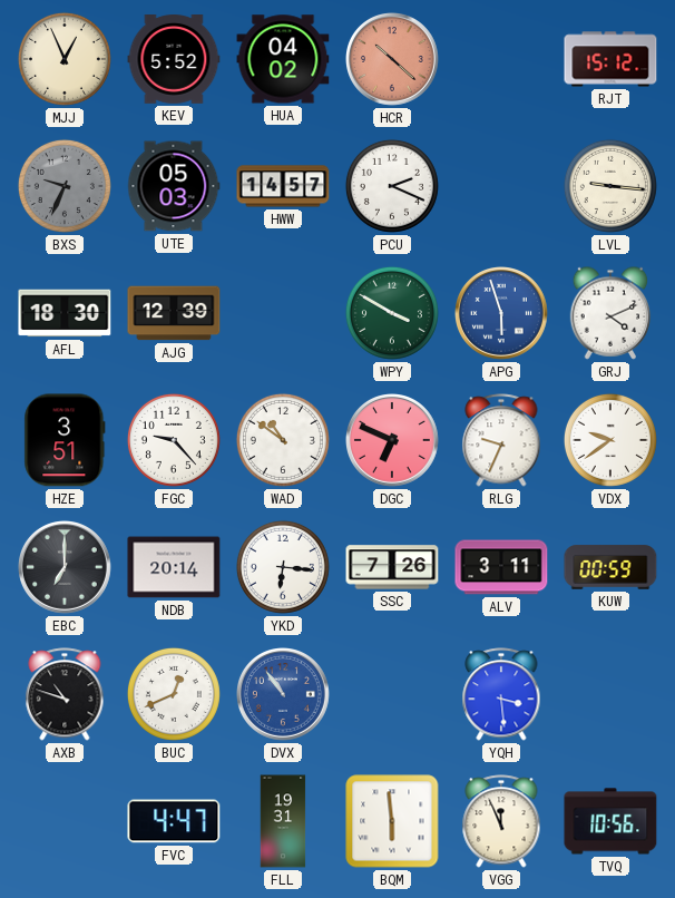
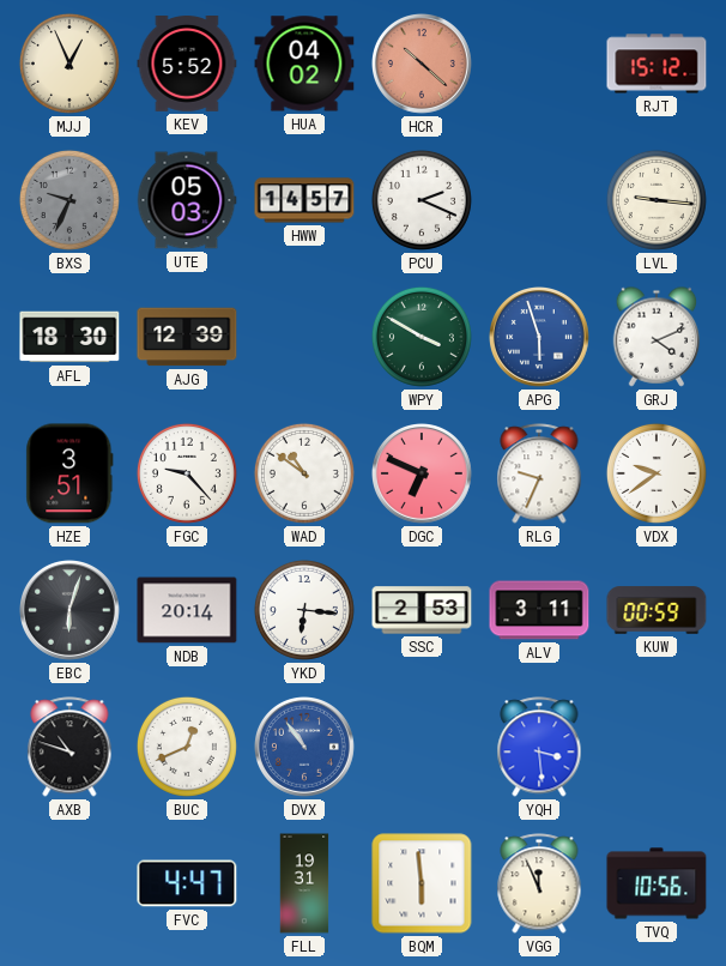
EBC: 7:00 -> 6:03
SSC: 7:26 -> 2:53
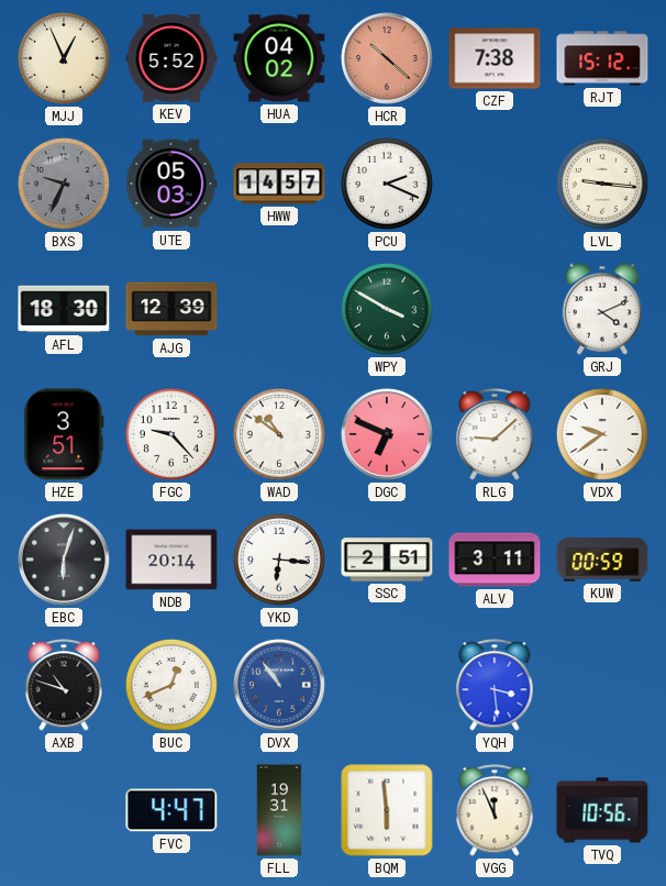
CZF: none -> 7:38
APG: 5:57 -> none
RLG: 9:34 -> 9:08
SSC: 2:53 -> 2:51
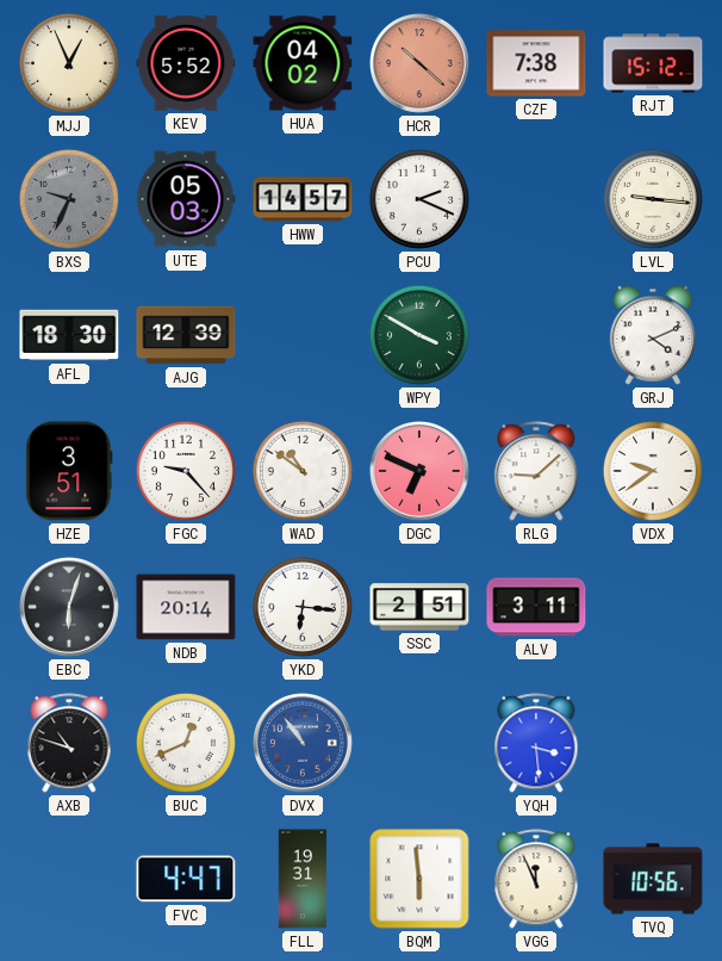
KUW: 00:59 -> none
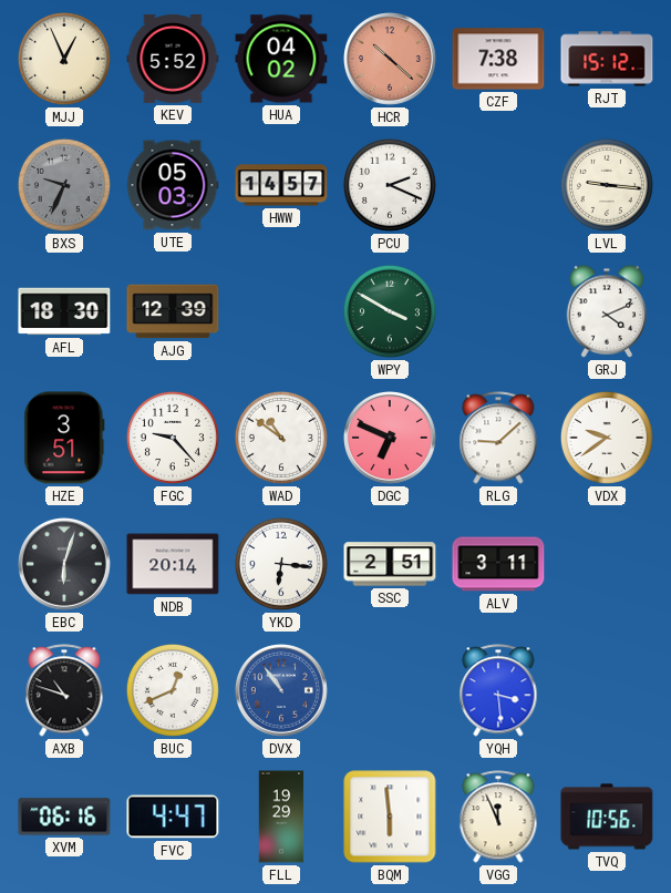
XVM: none -> 06:16
FLL: 19:31 -> 19:29
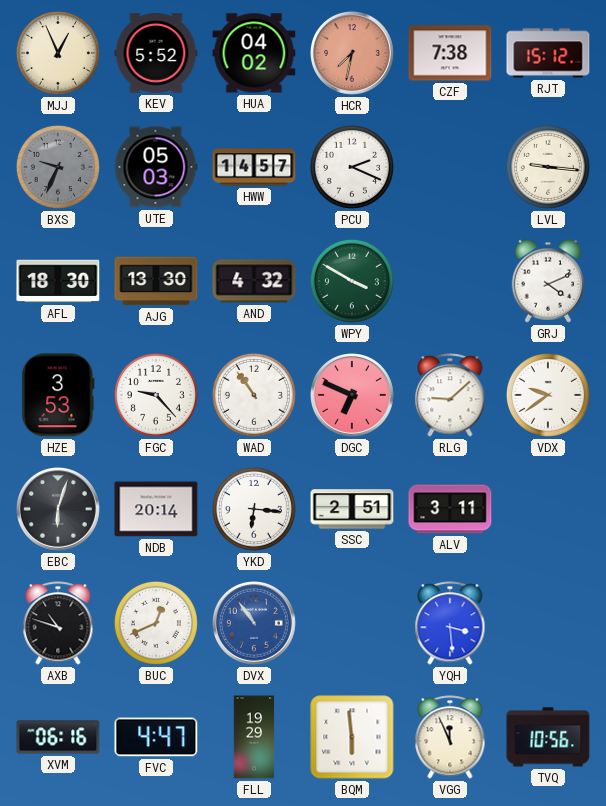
HCR: 10:22 -> 7:32
AJG: 12:39 -> 13:30
AND: none -> 4:32
HZE: 3:51 -> 3:53
WAD: 10:51 -> 10:54
